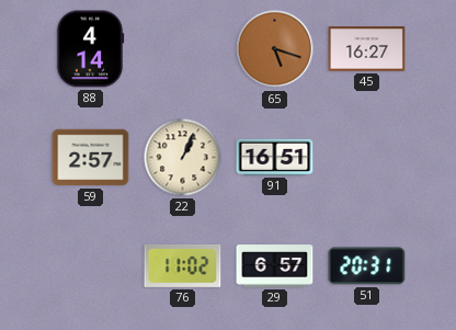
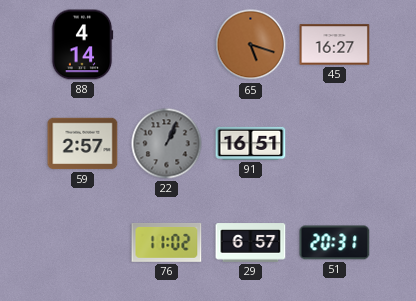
22 dial: cream -> grey
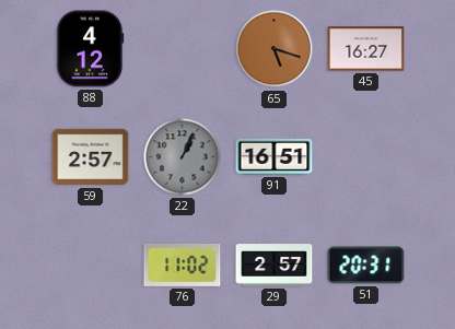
88: 4:14 -> 4:12
29: 6:57 -> 2:57
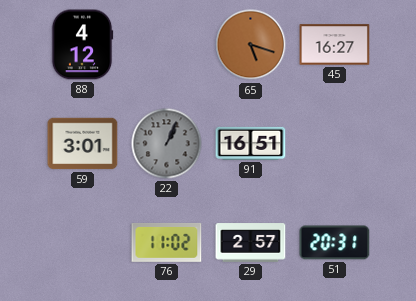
59: 2:57 -> 3:01
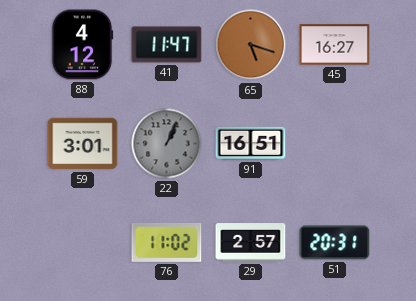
41: none -> 11:47
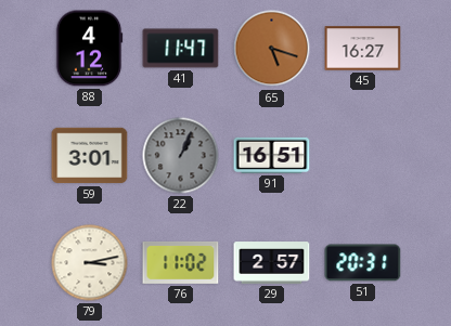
79: none -> 3:13
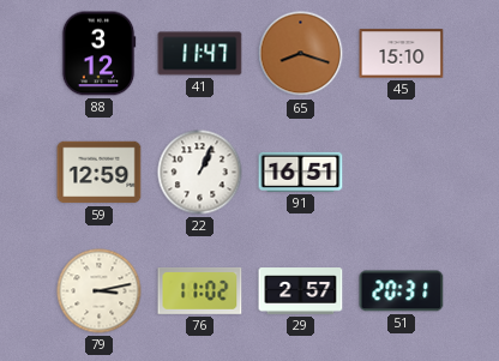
88: 4:12 -> 3:12
65: 5:18 -> 8:18
45: 16:27 -> 15:10
59: 3:01 -> 12:59
22 dial: grey -> white
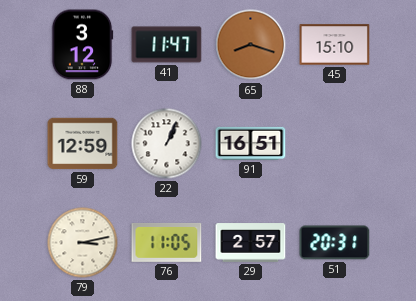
76: 11:02 -> 11:05
